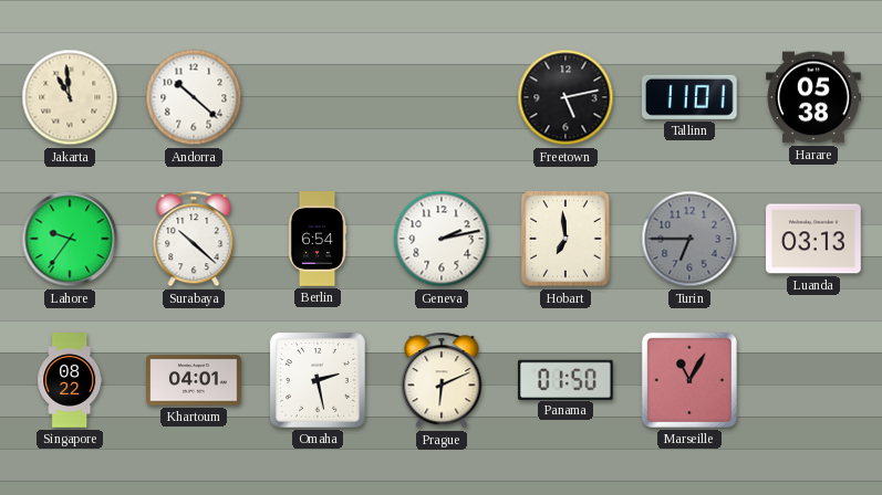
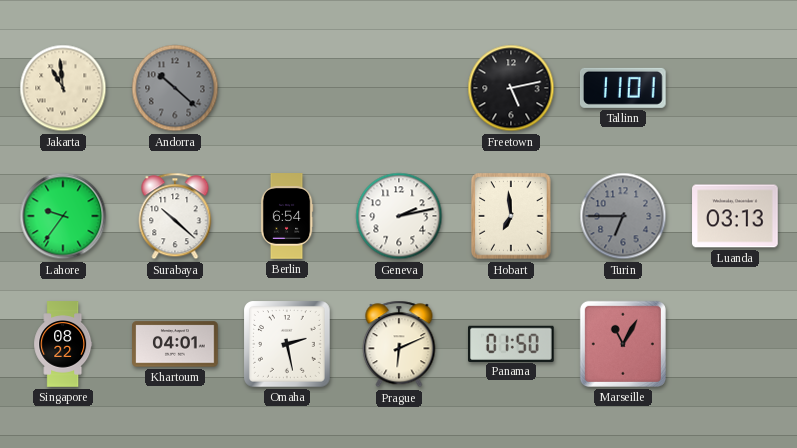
Andorra dial: white -> grey
Harare: 05:38 -> none
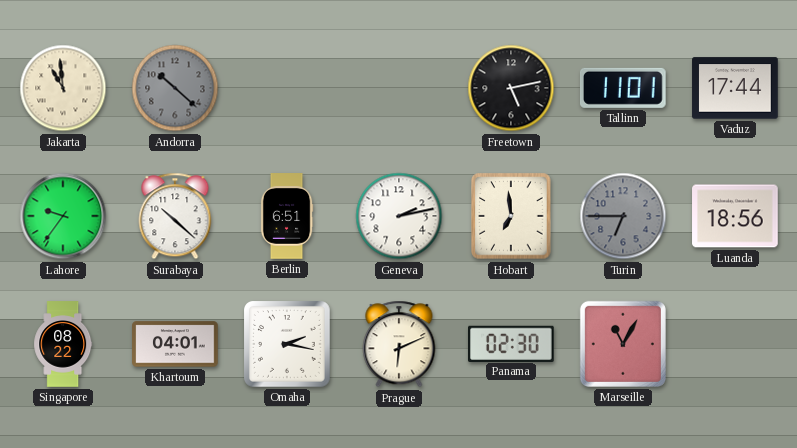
Vaduz: none -> 17:44
Berlin: 6:54 -> 6:51
Luanda: 03:13 -> 18:56
Omaha: 2:28 -> 2:17
Panama: 01:50 -> 02:30
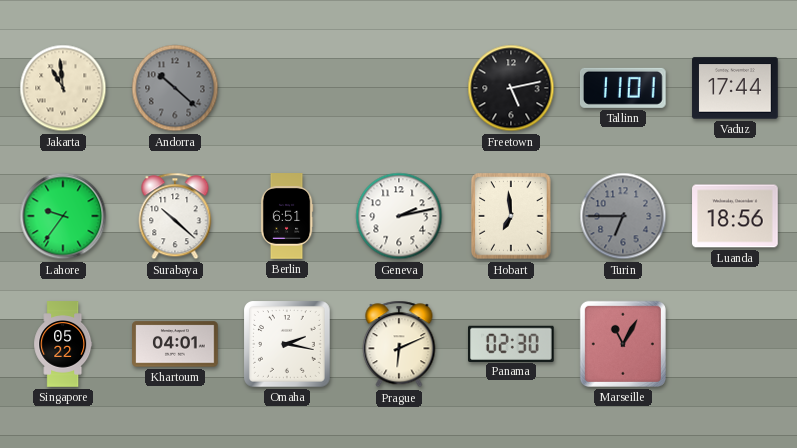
Singapore: 08:22 -> 05:22
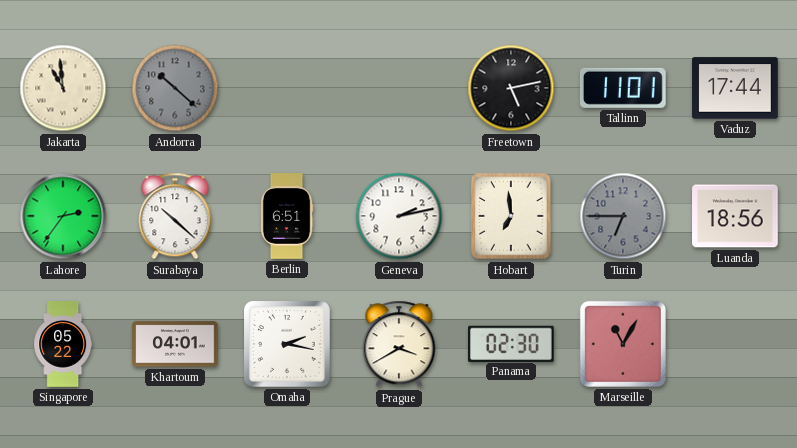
Lahore: 9:36 -> 2:36
Prague: 6:11 -> 3:40
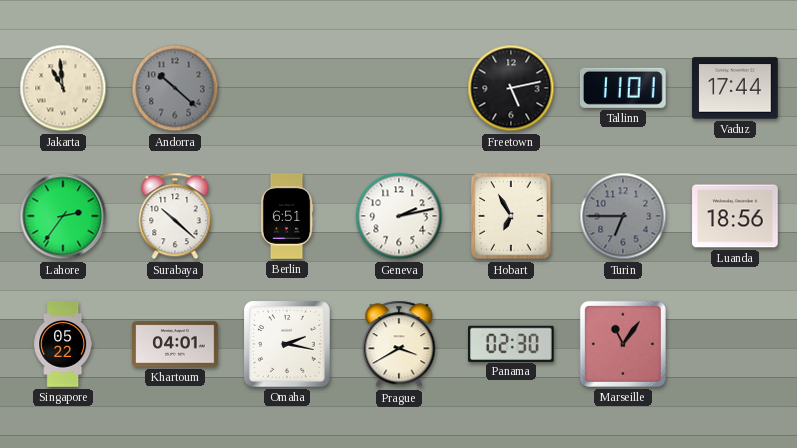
Hobart: 6:59 -> 6:55
Marseille: 11:05 -> 11:06
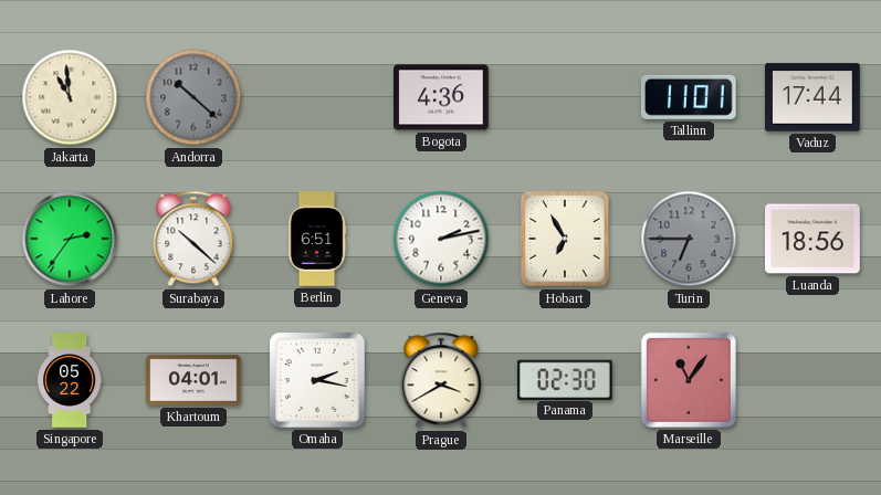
Bogota: none -> 4:36
Freetown: 5:13 -> none
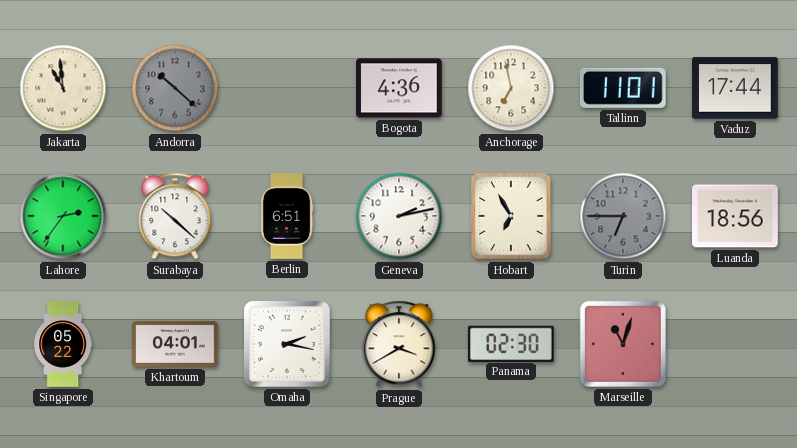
Anchorage: none -> 6:58
Marseille: 11:06 -> 11:03
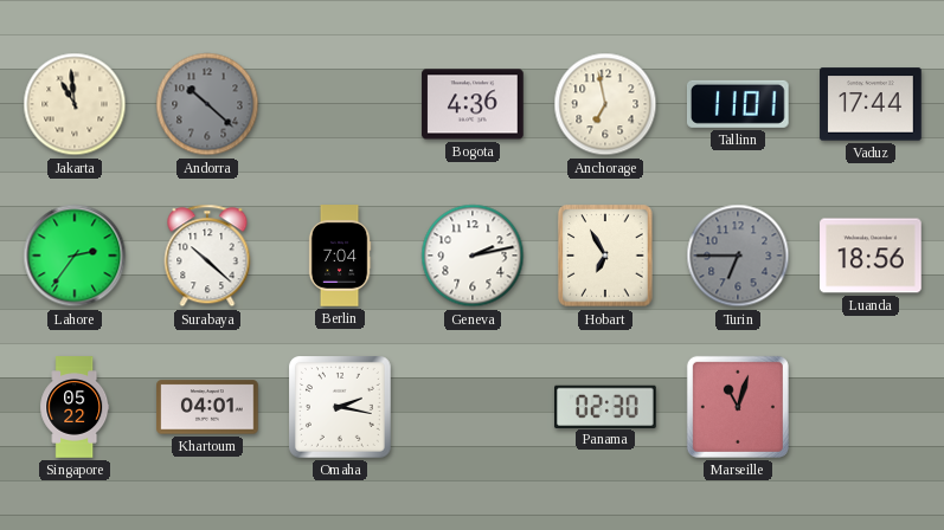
Berlin: 6:51 -> 7:04
Prague: 3:40 -> none
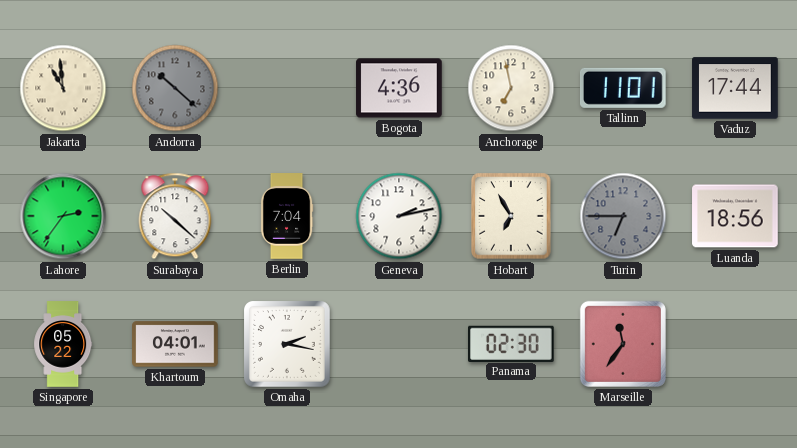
Marseille: 11:03 -> 11:36
